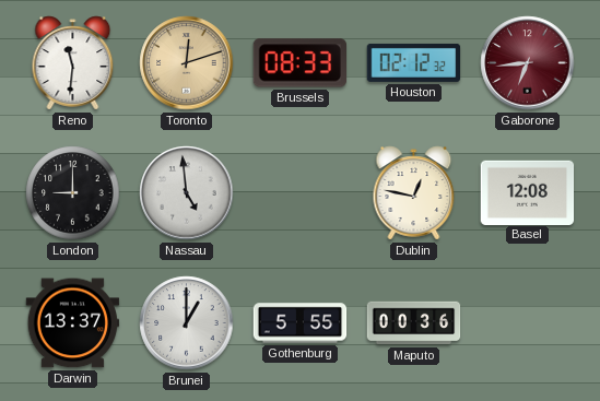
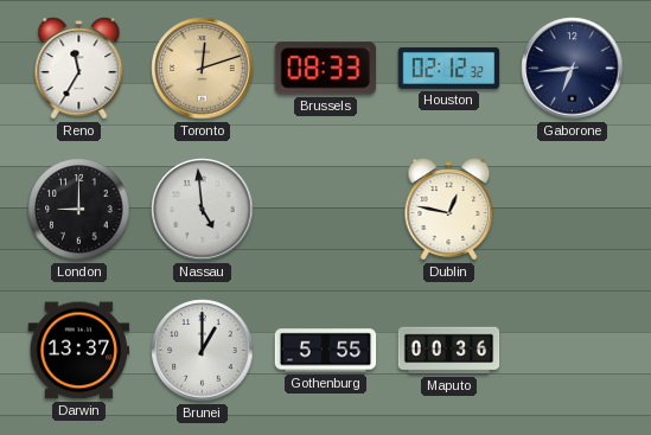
Reno: 11:31 -> 11:35
Gaborone dial: burgundy -> navy
Basel: 12:08 -> none
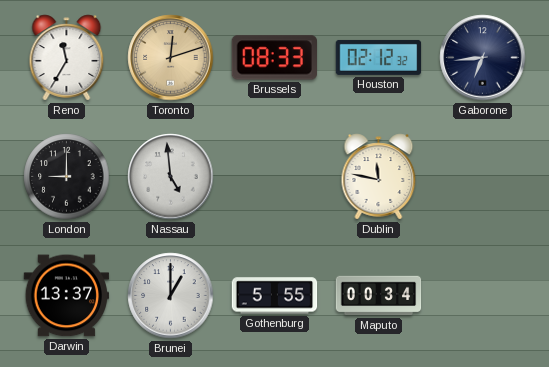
Dublin: 12:47 -> 11:47
Maputo: 00:36 -> 00:34
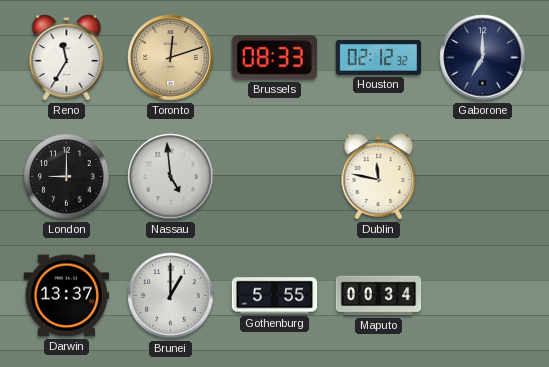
Gaborone: 6:44 -> 7:00
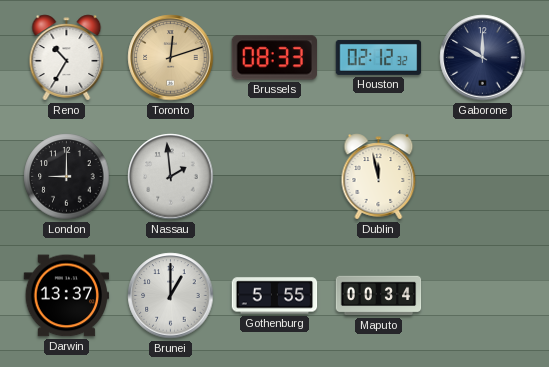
Reno: 11:35 -> 10:35
Gaborone: 7:00 -> 10:00
Nassau: 4:59 -> 1:59
Dublin: 11:47 -> 11:58
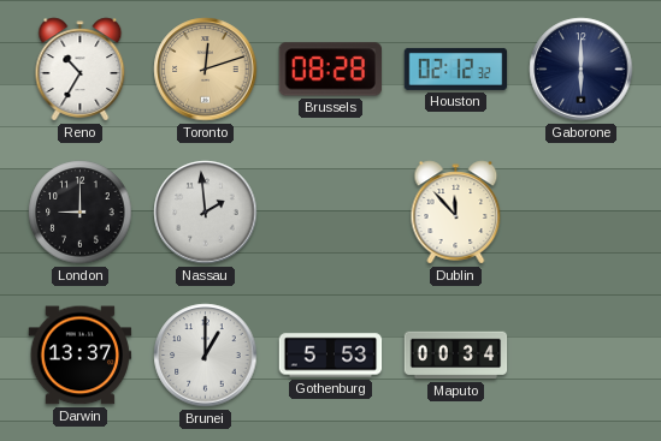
Brussels: 08:33 -> 08:28
Gaborone: 10:00 -> 6:00
Dublin: 11:58 -> 11:53
Gothenburg: 5:55 -> 5:53
